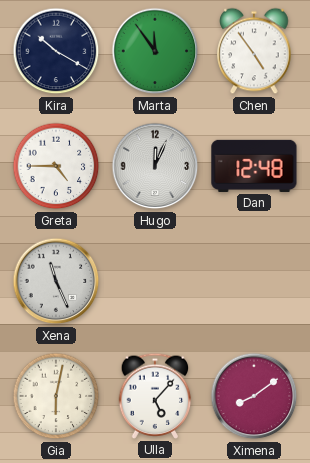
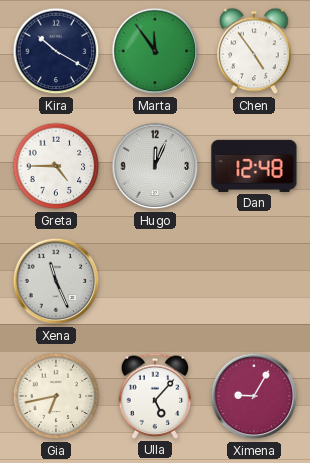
Gia: 6:02 -> 6:43
Ximena: 8:09 -> 9:05
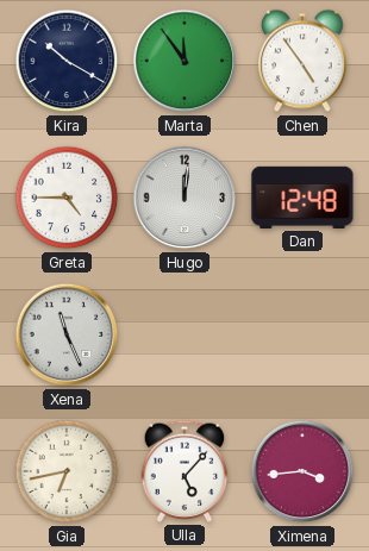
Hugo: 12:04 -> 12:01
Ximena: 9:05 -> 3:44
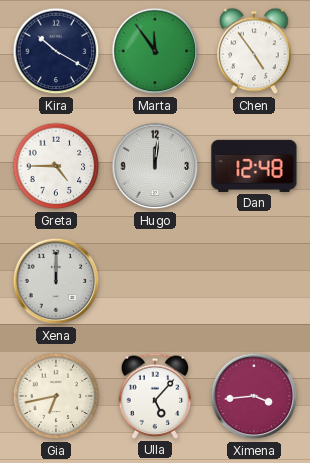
Xena: 11:26 -> 12:00
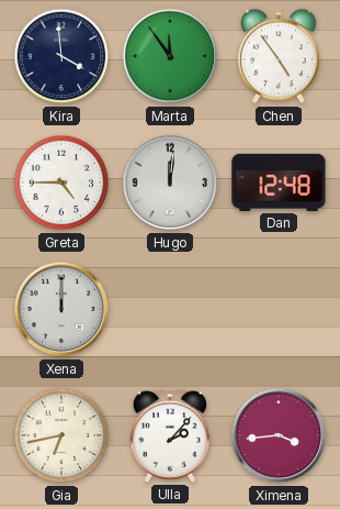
Kira: 10:20 -> 3:59
Ulla: 5:07 -> 2:07
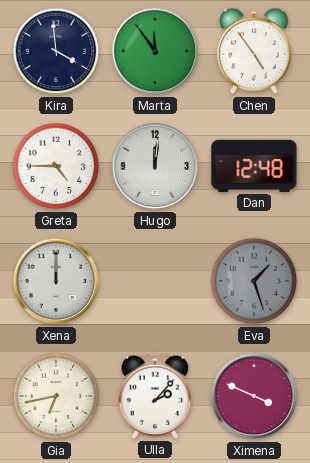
Eva: none -> 1:27
Ximena: 3:44 -> 3:49
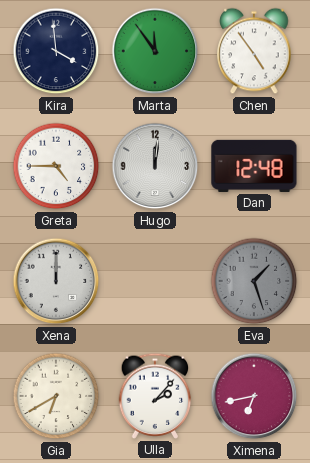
Gia: 6:43 -> 6:40
Ximena: 3:49 -> 6:43
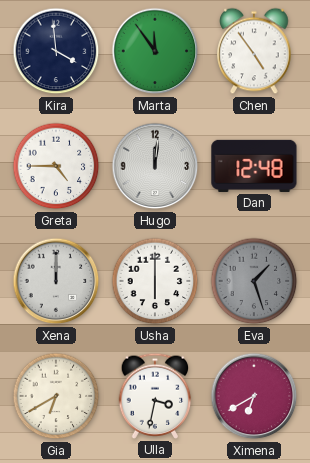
Usha: none -> 6:00
Ulla: 2:07 -> 3:32
Ximena: 6:43 -> 6:40
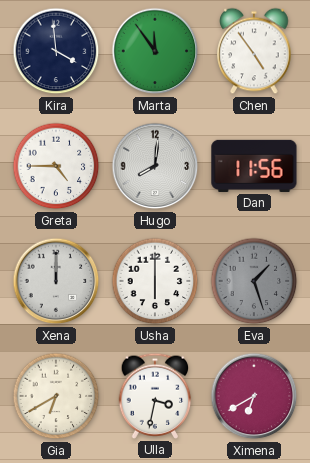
Hugo: 12:01 -> 8:01
Dan: 12:48 -> 11:56
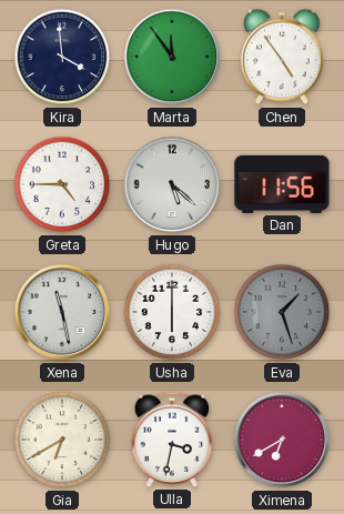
Hugo: 8:01 -> 5:22
Xena: 12:00 -> 11:28
